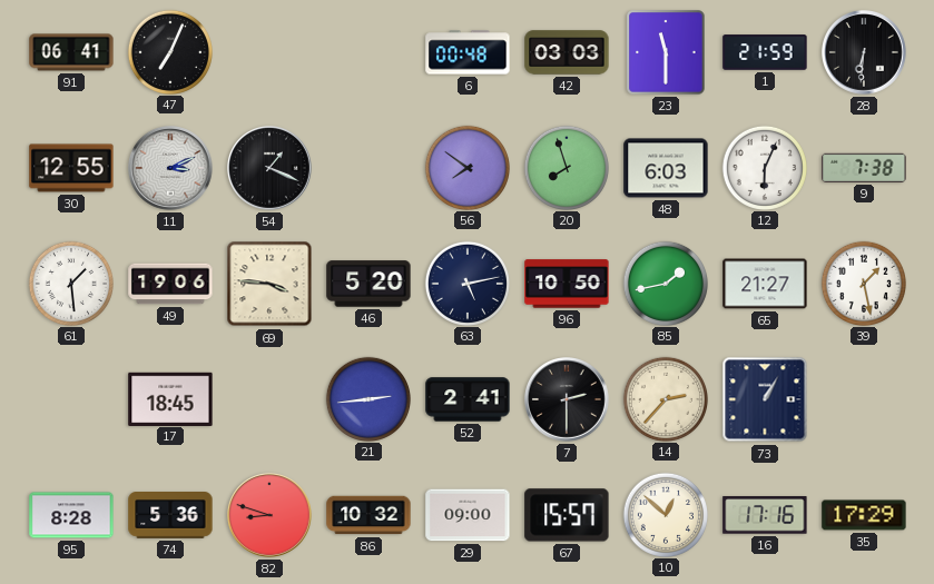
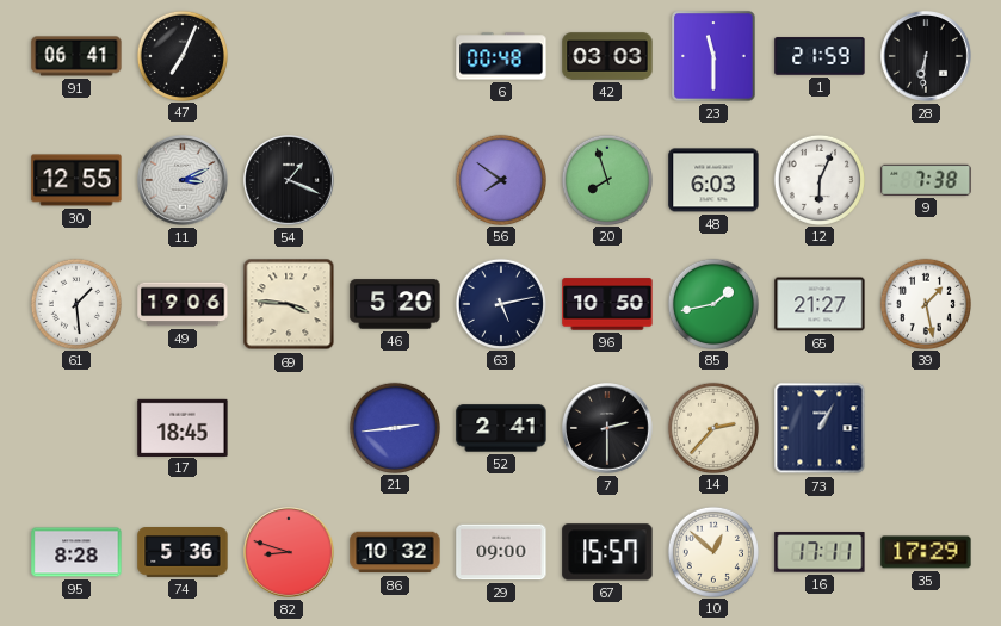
16: 17:16 -> 17:11
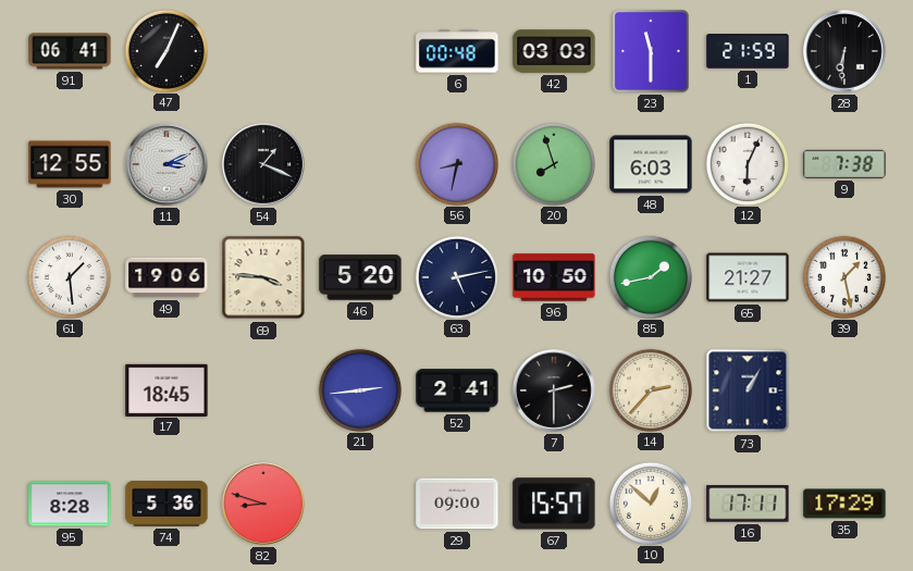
56: 7:51 -> 8:32
86: 10:32 -> none
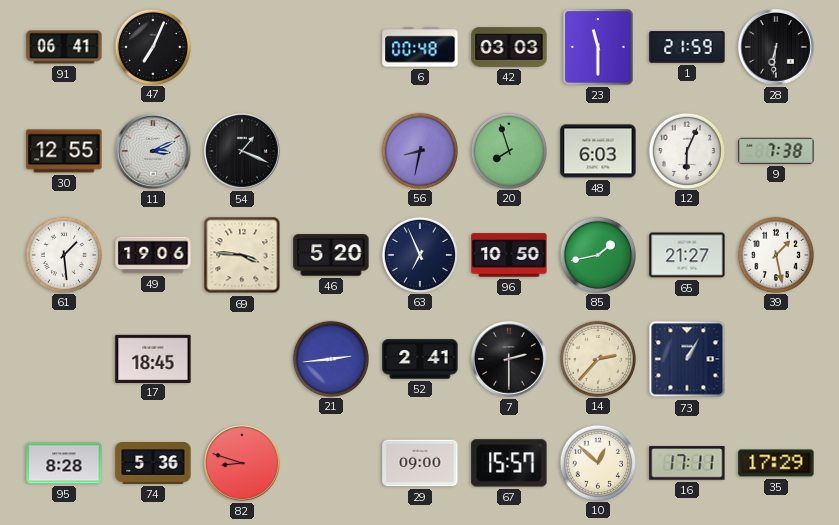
63: 5:13 -> 6:56
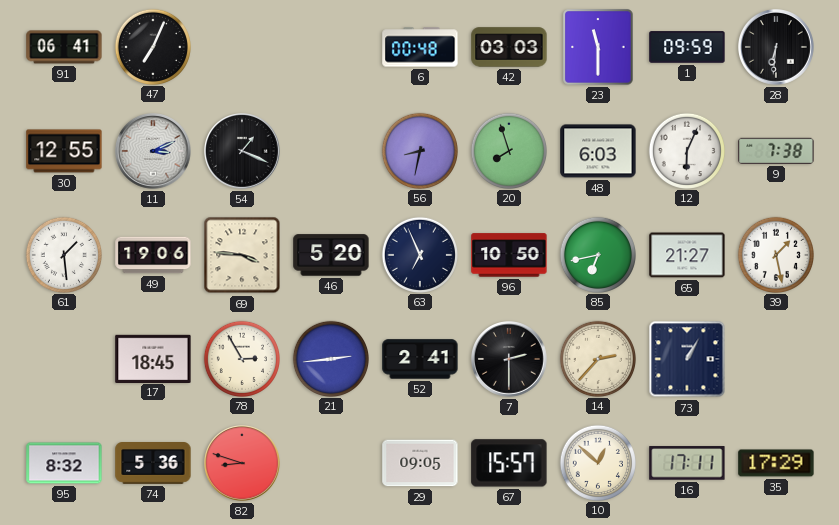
1: 21:59 -> 09:59
85: 1:43 -> 6:43
78: none -> 2:55
95: 8:28 -> 8:32
29: 09:00 -> 09:05
